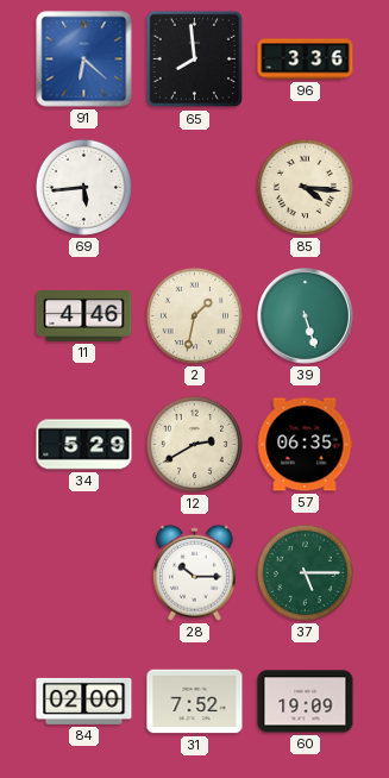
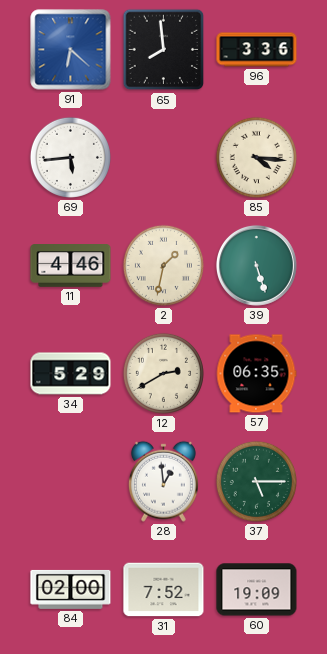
28: 10:15 -> 12:59
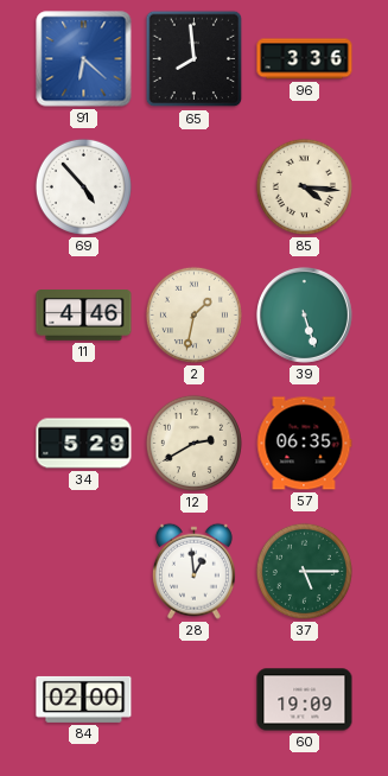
69: 5:44 -> 4:53
31: 7:52 -> none
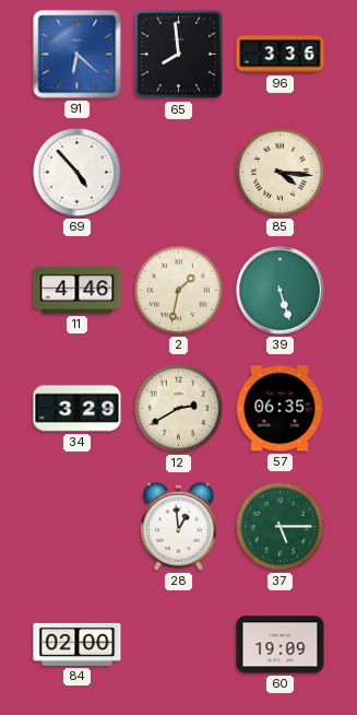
34: 5:29 -> 3:29
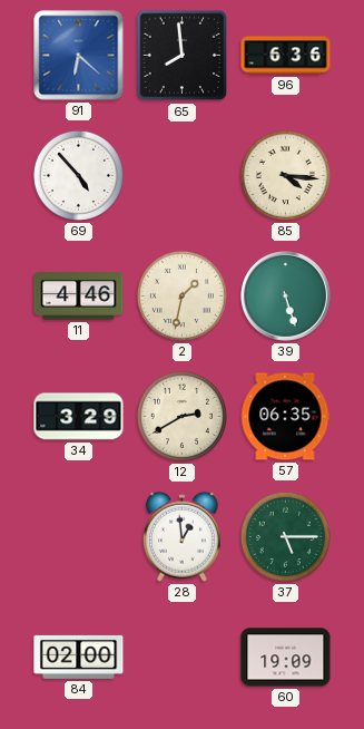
96: 3:36 -> 6:36
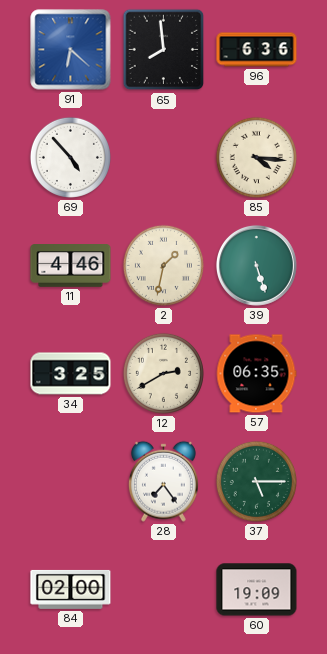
34: 3:29 -> 3:25
28: 12:59 -> 7:24
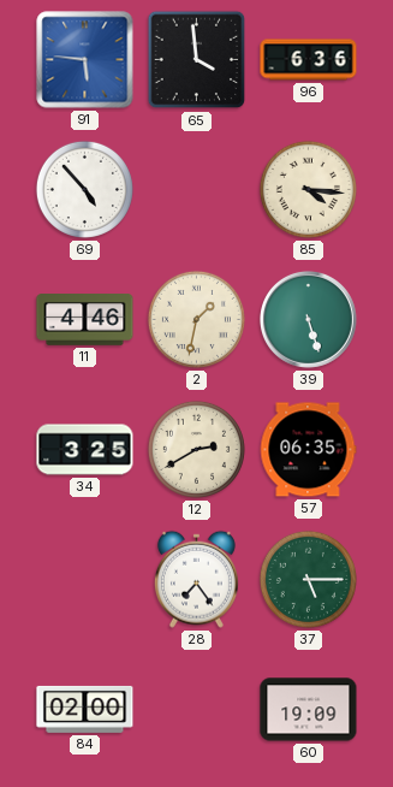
91: 6:22 -> 5:46
65: 7:59 -> 3:59
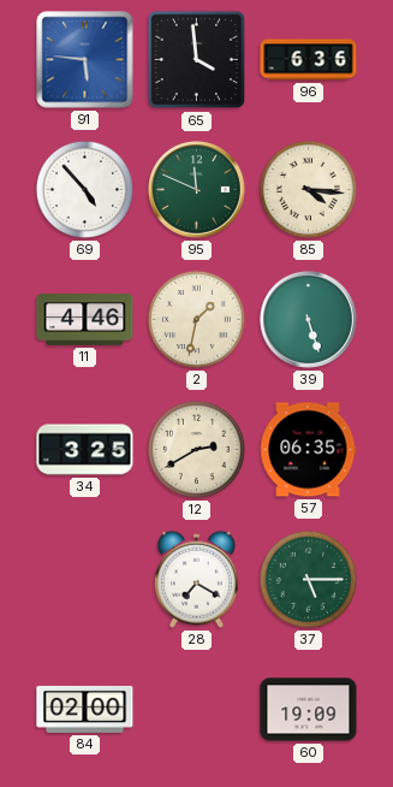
95: none -> 11:49
28: 7:24 -> 7:20
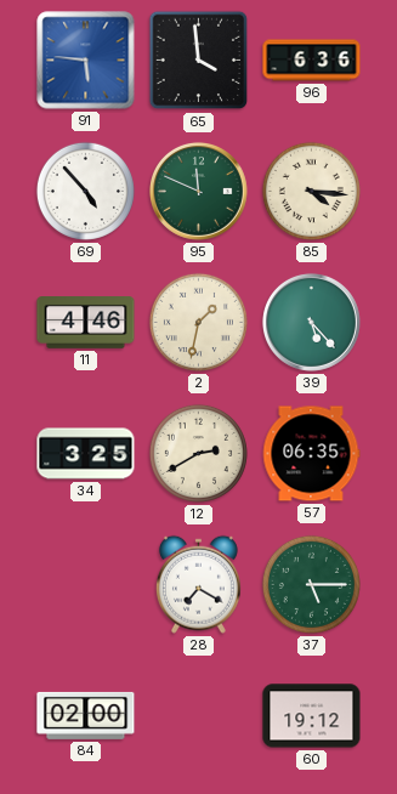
39: 5:27 -> 5:23
60: 19:09 -> 19:12
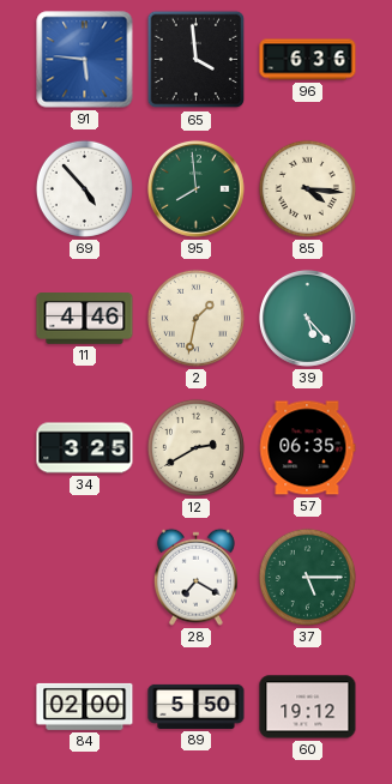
95: 11:49 -> 7:59
89: none -> 5:50
